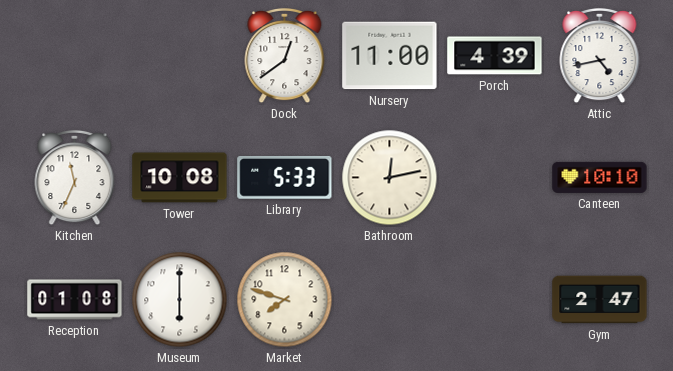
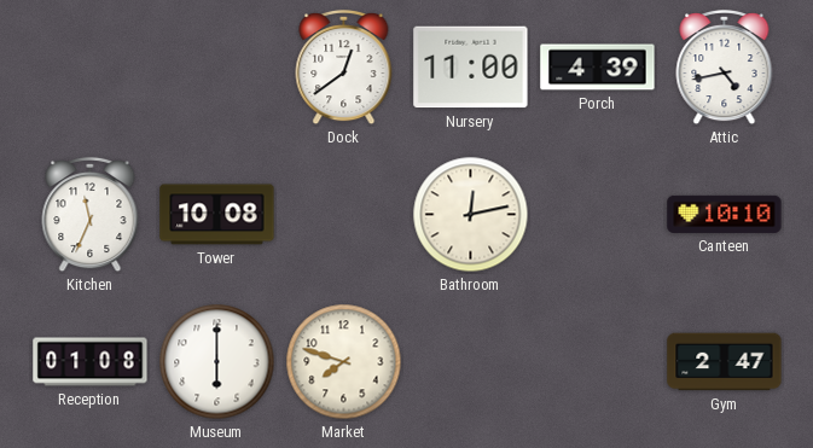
Library: 5:33 -> none
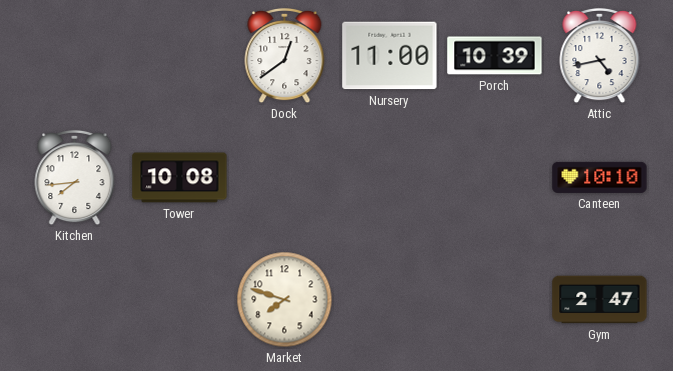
Porch: 4:39 -> 10:39
Kitchen: 11:34 -> 7:44
Bathroom: 12:13 -> none
Reception: 01:08 -> none
Museum: 6:00 -> none
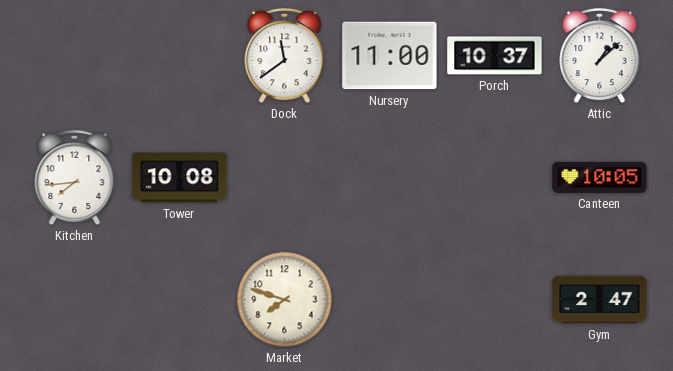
Dock: 12:39 -> 11:39
Porch: 10:39 -> 10:37
Attic: 4:43 -> 1:08
Canteen: 10:10 -> 10:05
